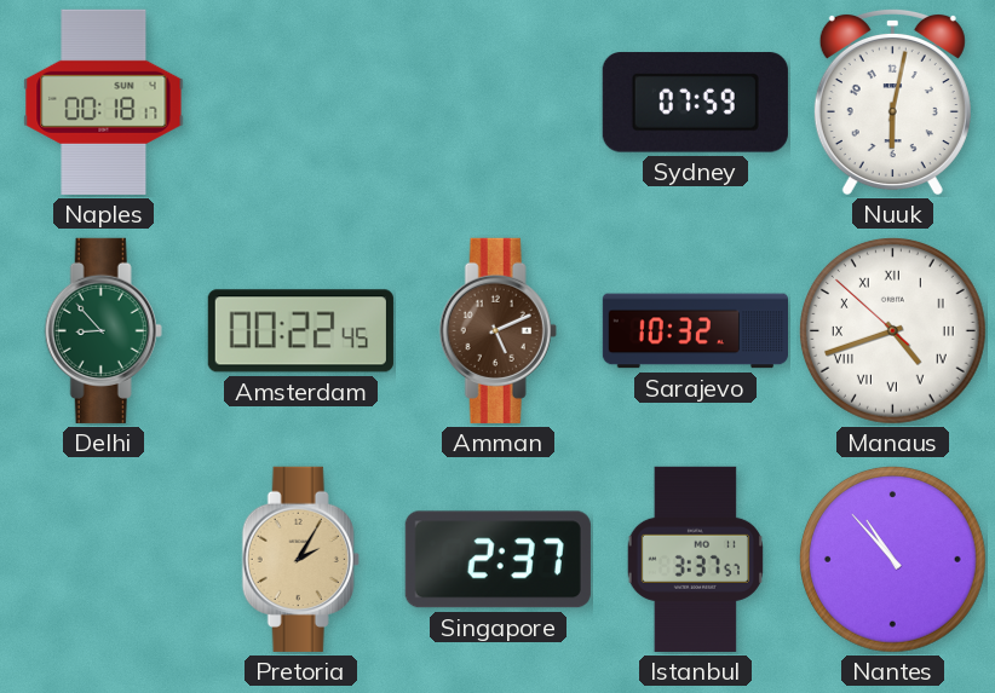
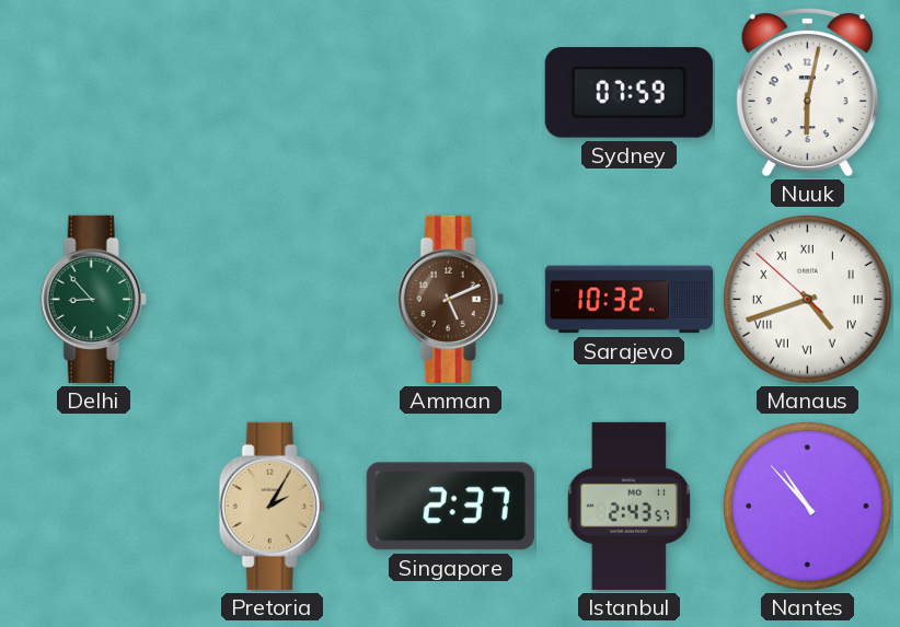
Naples: 00:18 -> none
Amsterdam: 00:22 -> none
Istanbul: 3:37 -> 2:43
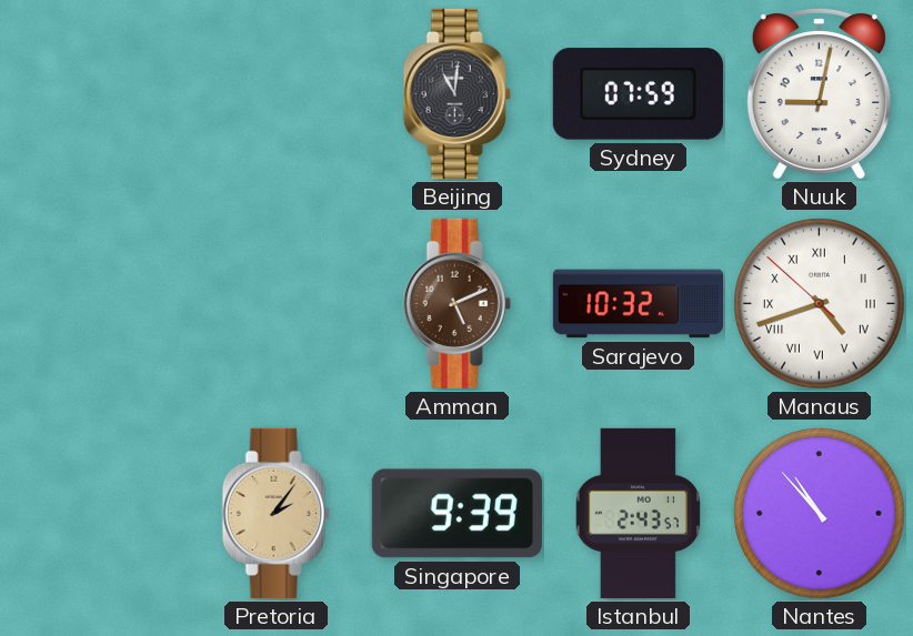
Beijing: none -> 11:01
Nuuk: 6:02 -> 9:02
Delhi: 8:53 -> none
Pretoria: 2:05 -> 2:06
Singapore: 2:37 -> 9:39
